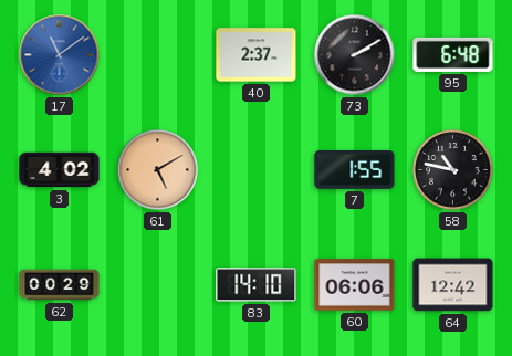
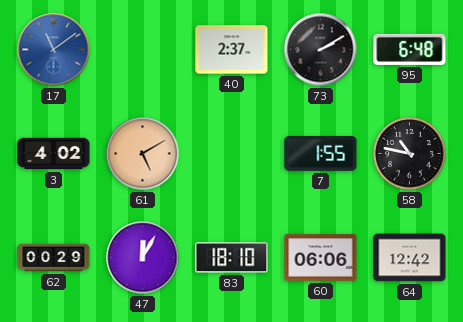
47: none -> 12:05
83: 14:10 -> 18:10
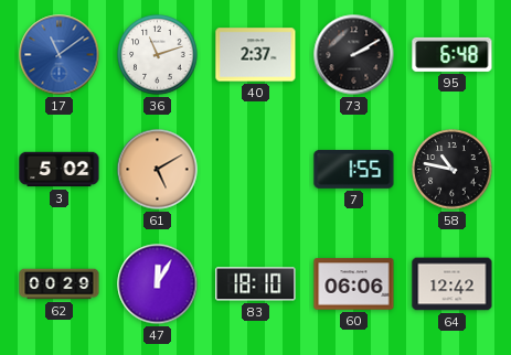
36: none -> 11:12
3: 4:02 -> 5:02
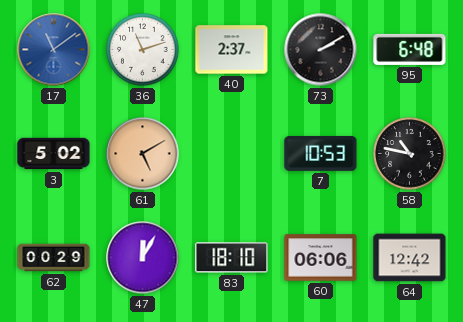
7: 1:55 -> 10:53
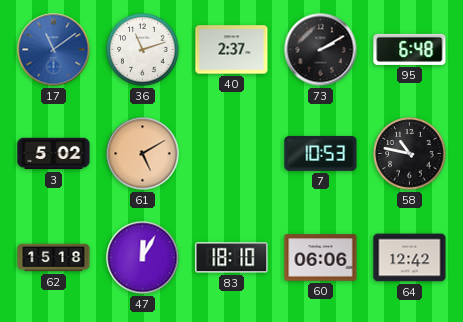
62: 00:29 -> 15:18
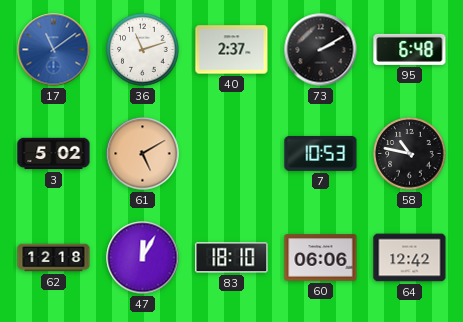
62: 15:18 -> 12:18
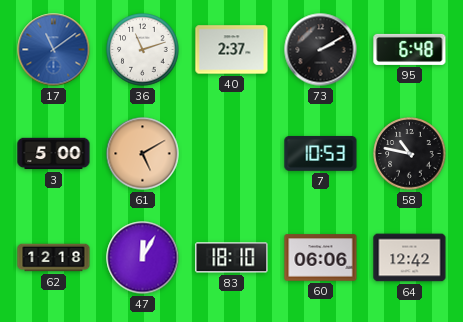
3: 5:02 -> 5:00
